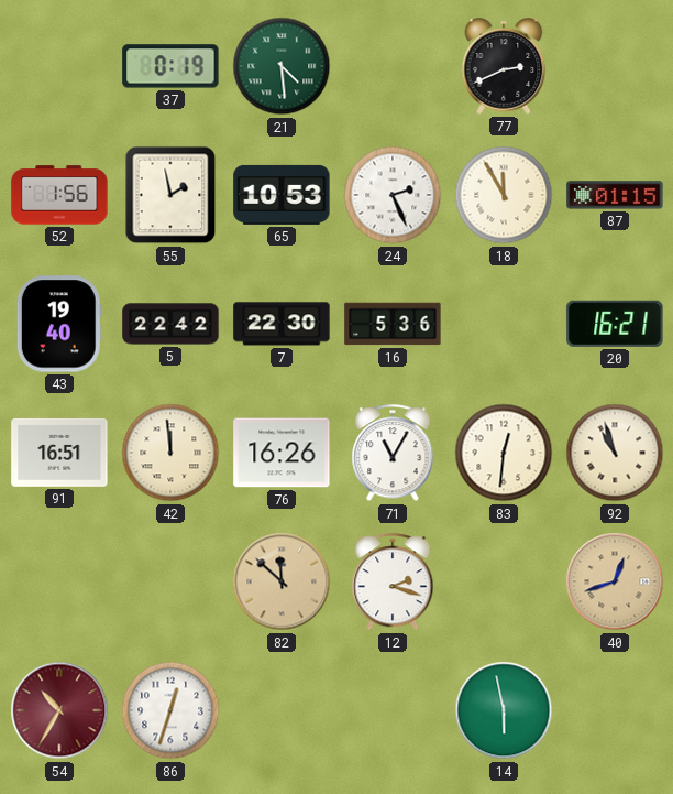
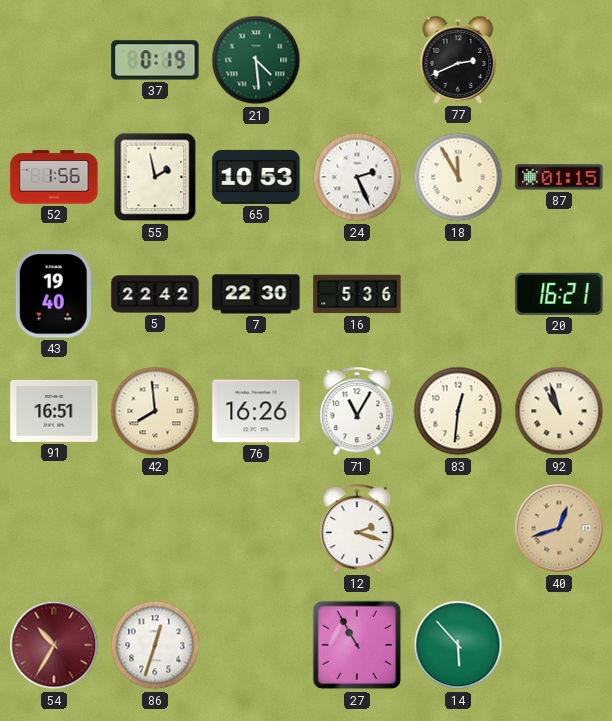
42: 11:59 -> 7:59
82: 11:52 -> none
27: none -> 10:55
14: 5:58 -> 5:53
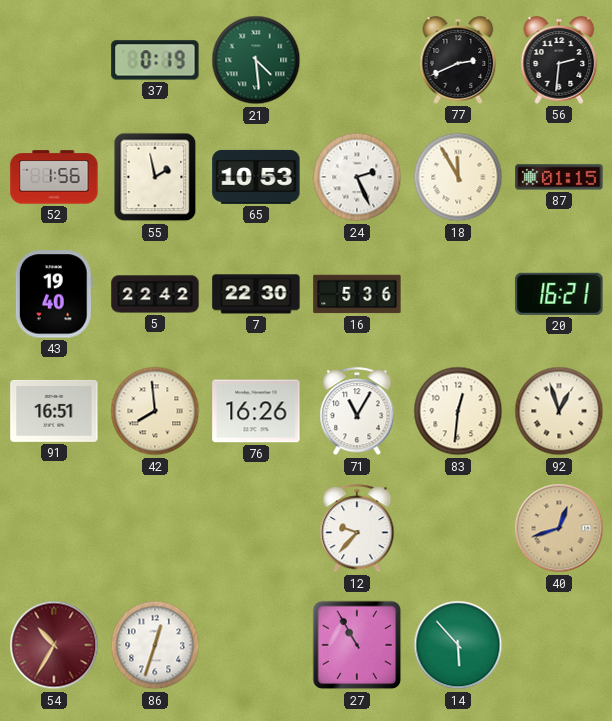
56: none -> 2:31
92: 10:57 -> 12:57
12: 2:18 -> 9:37
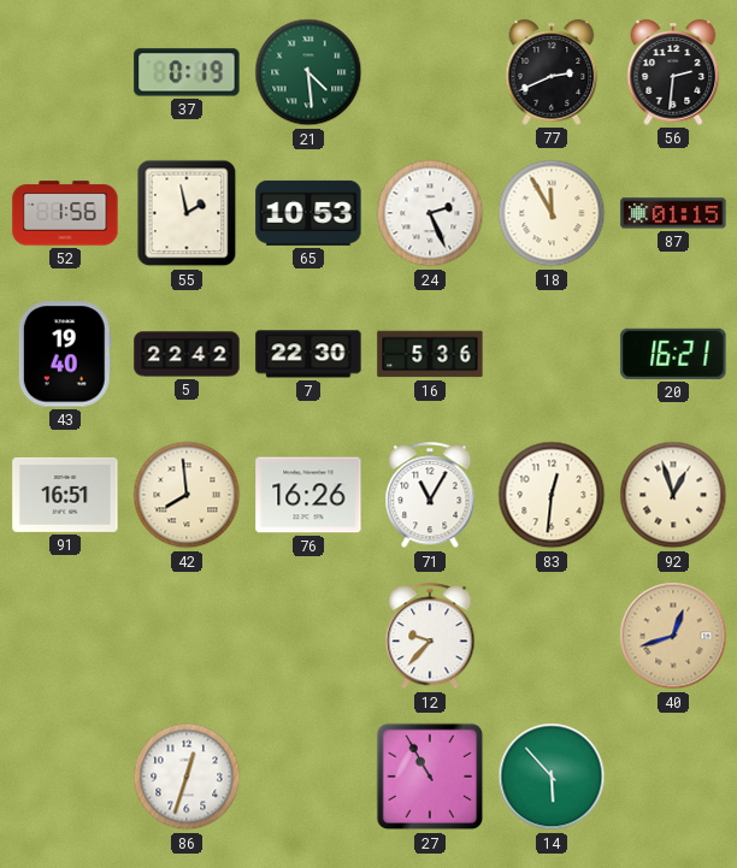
54: 10:35 -> none
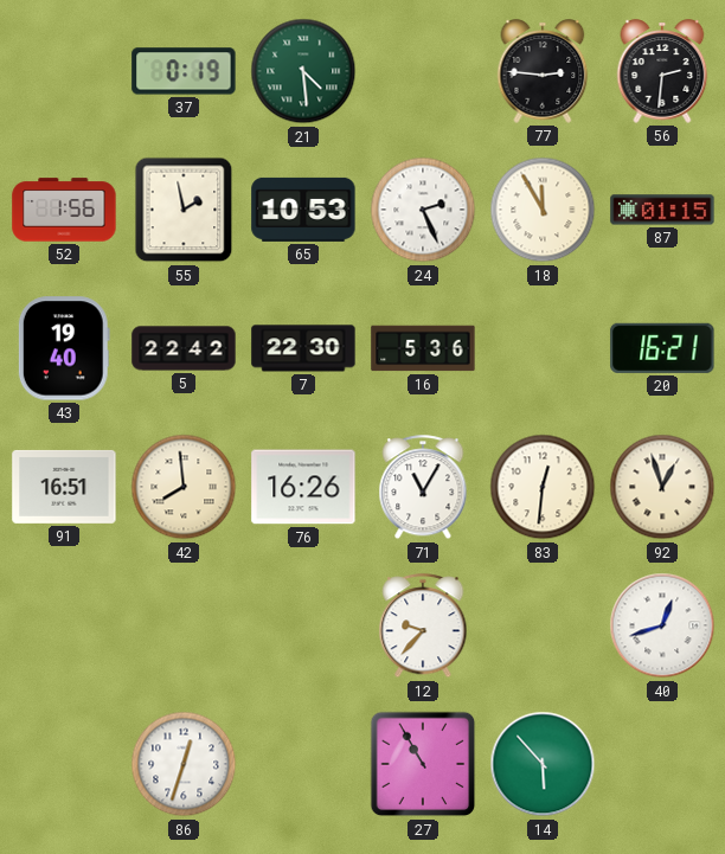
77: 2:41 -> 2:46
40 dial: champagne -> white
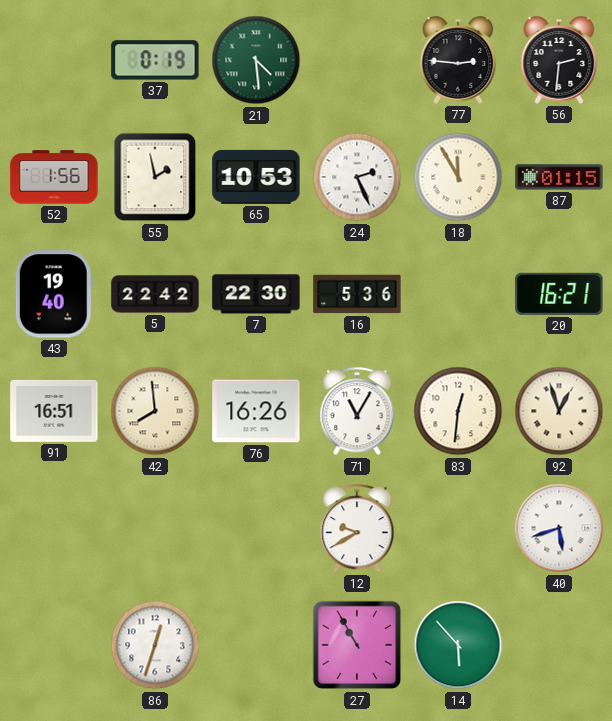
12: 9:37 -> 9:40
40: 12:42 -> 5:42
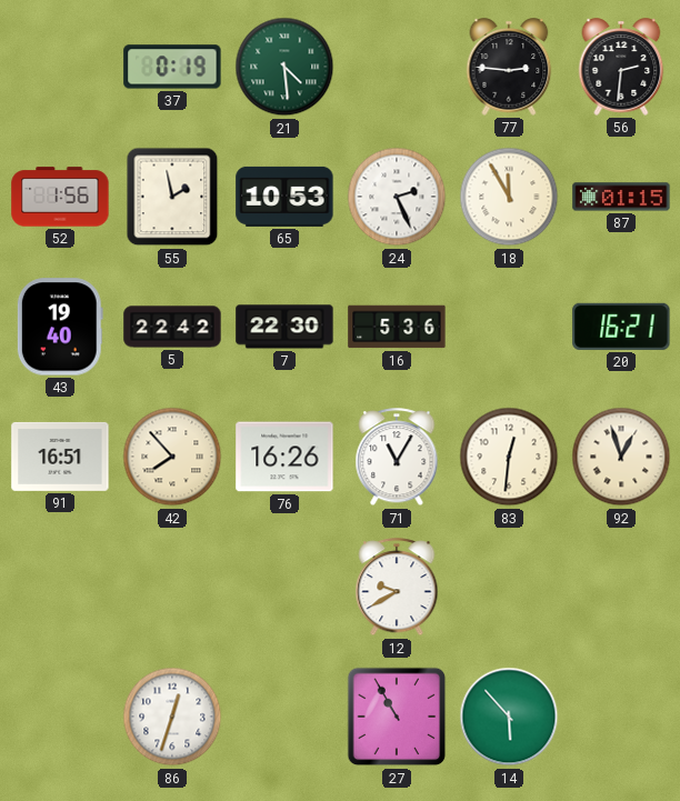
42: 7:59 -> 7:53
40: 5:42 -> none
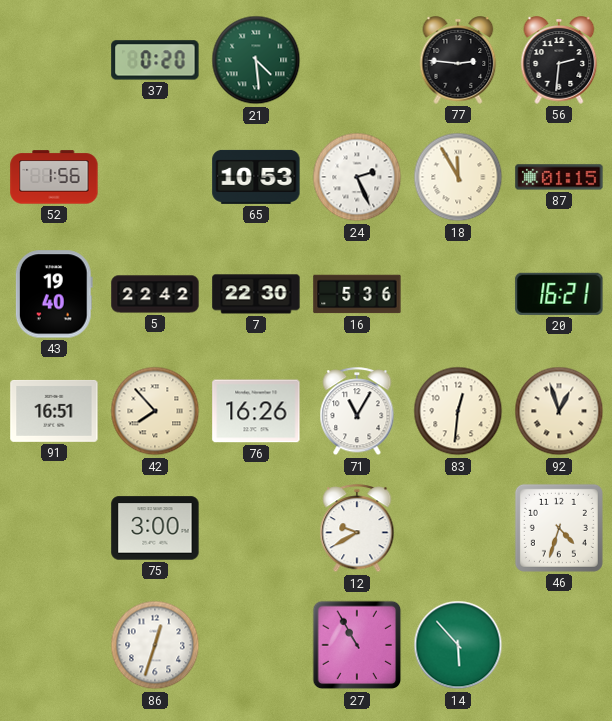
37: 0:19 -> 0:20
55: 1:58 -> none
75: none -> 3:00
46: none -> 4:33
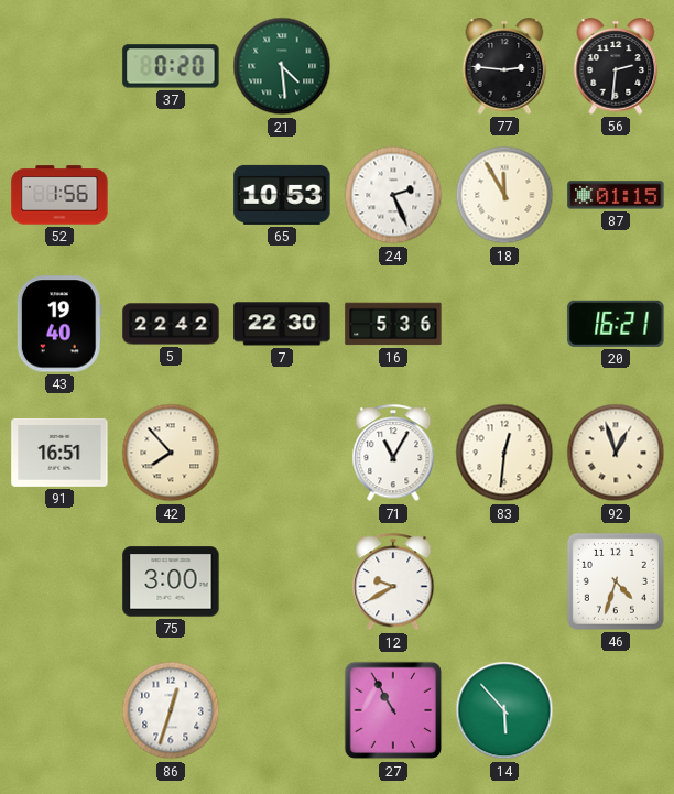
76: 16:26 -> none
